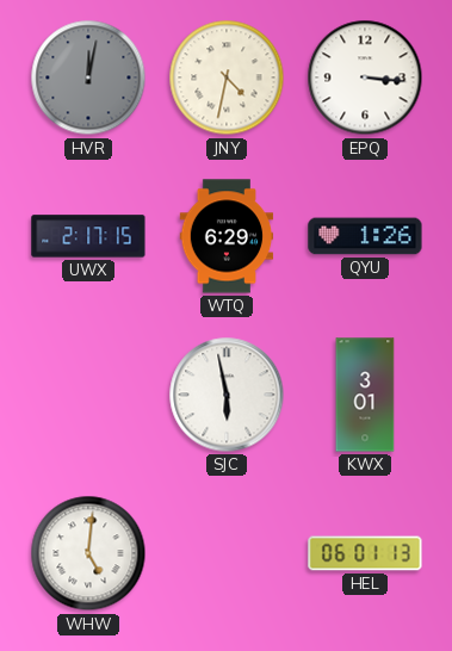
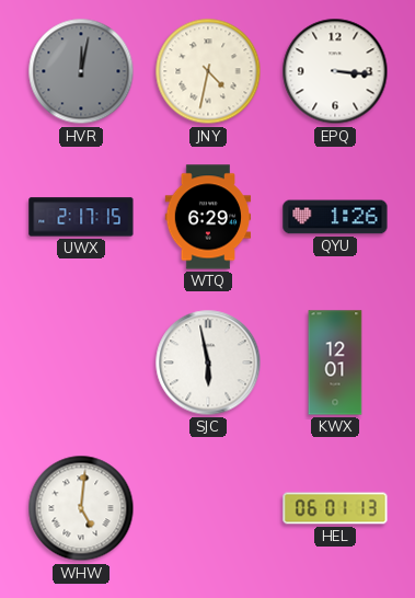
KWX: 3:01 -> 12:01
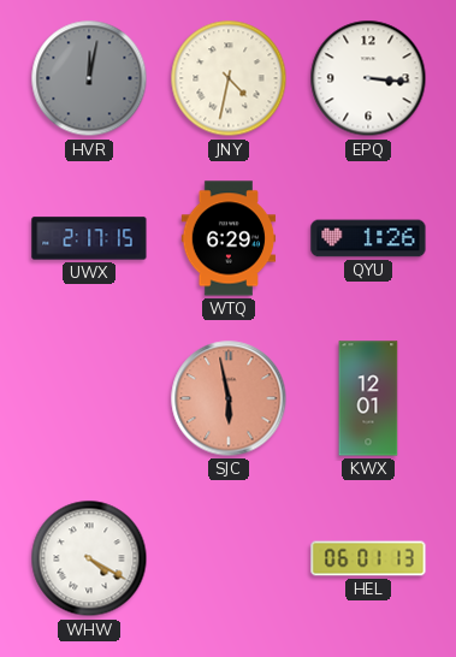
SJC dial: white -> salmon
WHW: 5:01 -> 4:20
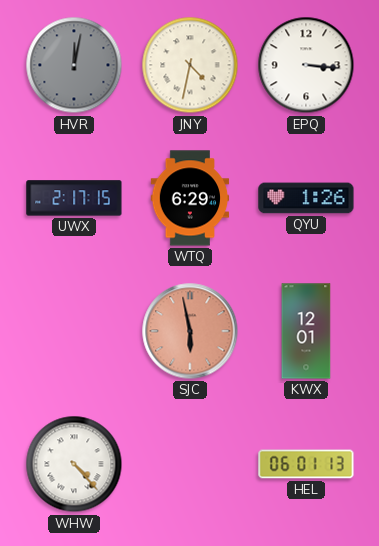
WHW: 4:20 -> 4:23
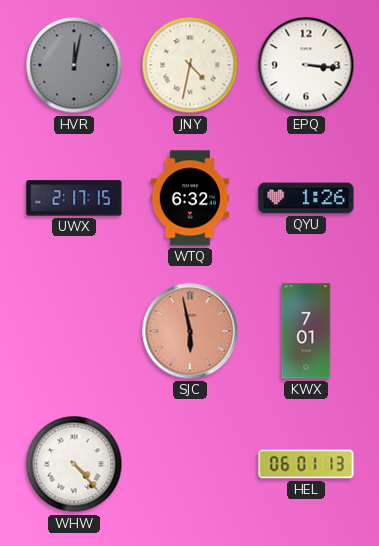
WTQ: 6:29 -> 6:32
KWX: 12:01 -> 7:01
